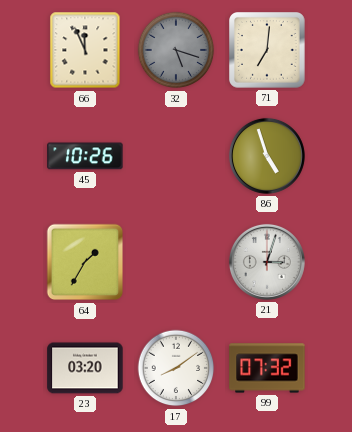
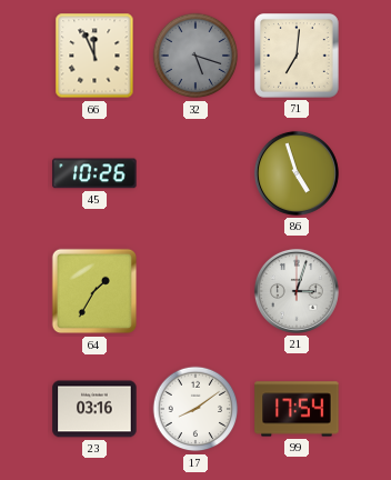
23: 03:20 -> 03:16
99: 07:32 -> 17:54
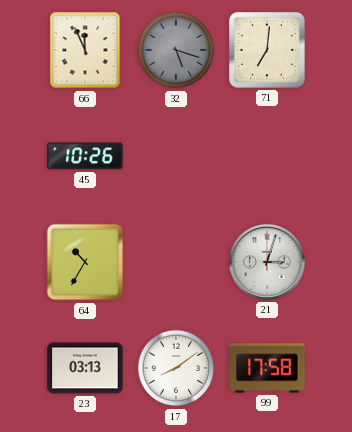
86: 4:57 -> none
64: 1:35 -> 10:35
23: 03:16 -> 03:13
99: 17:54 -> 17:58
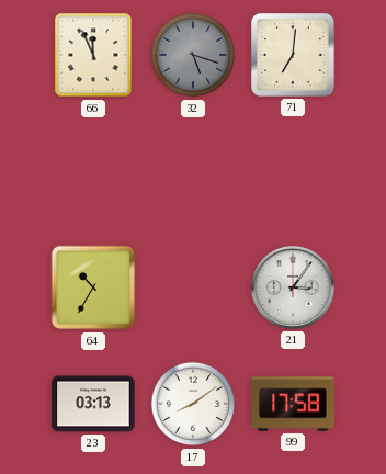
45: 10:26 -> none
21: 3:03 -> 3:06
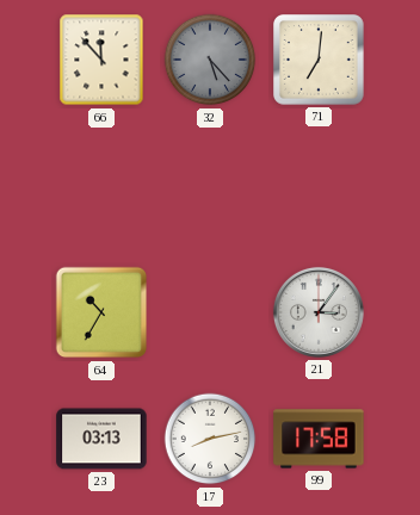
66: 11:56 -> 11:53
32: 5:18 -> 5:23
17: 8:09 -> 8:13
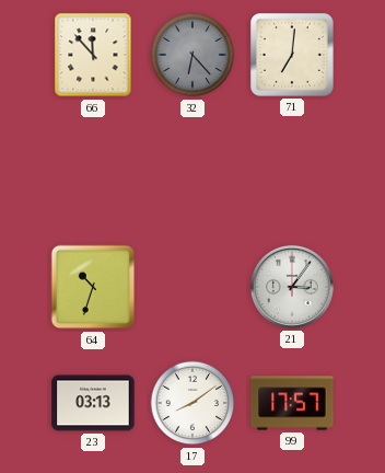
32: 5:23 -> 6:23
64: 10:35 -> 10:33
17: 8:13 -> 8:09
99: 17:58 -> 17:57
